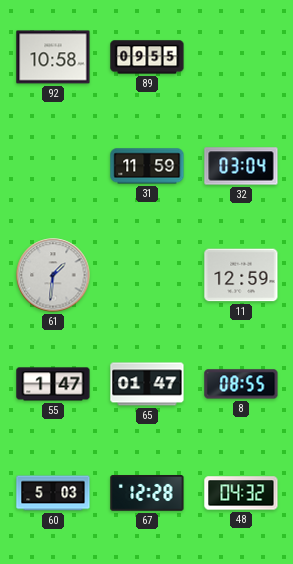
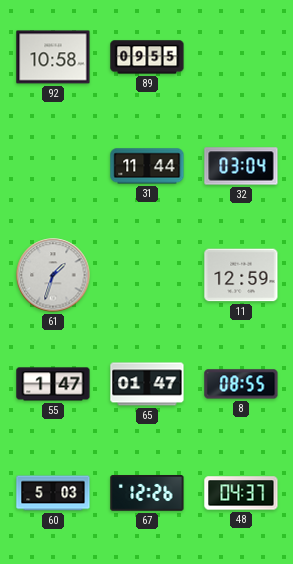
31: 11:59 -> 11:44
61: 1:31 -> 1:33
67: 12:28 -> 12:26
48: 04:32 -> 04:37
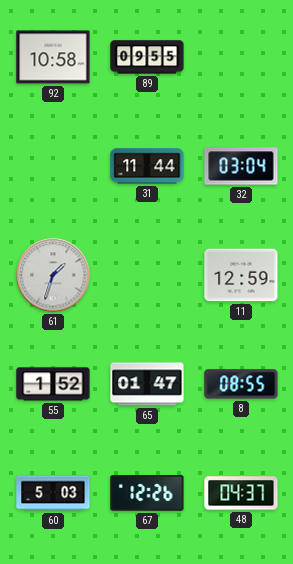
55: 1:47 -> 1:52
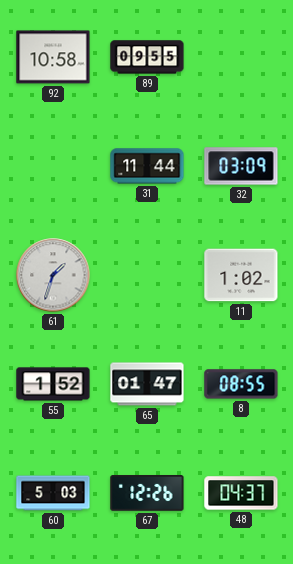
32: 03:04 -> 03:09
11: 12:59 -> 1:02
